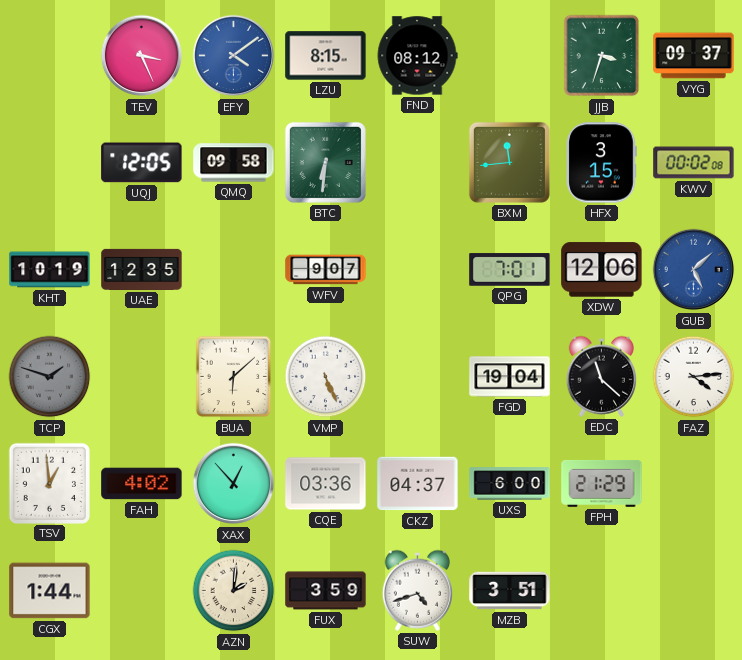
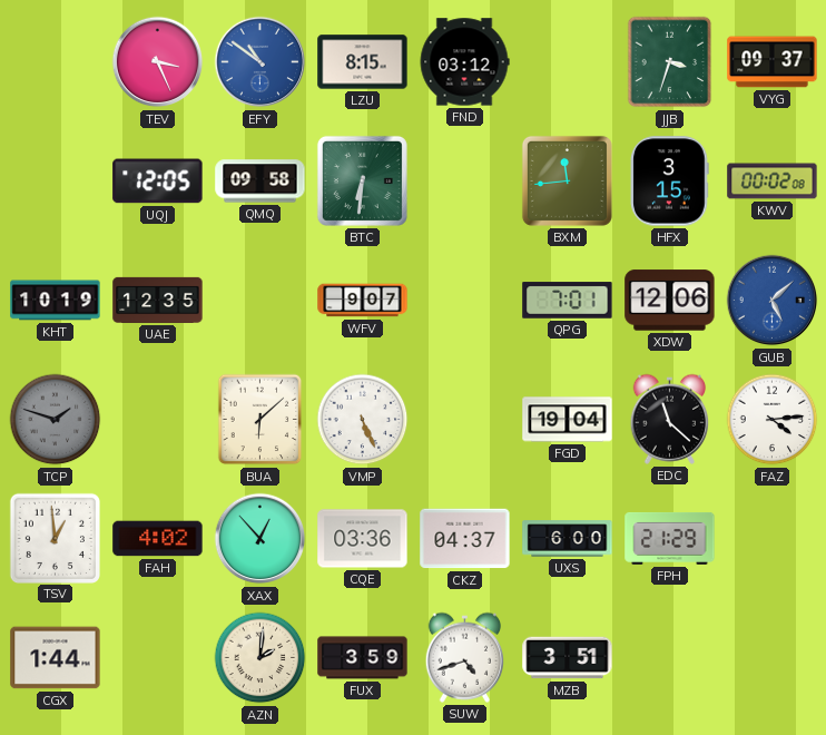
EFY: 4:09 -> 10:51
FND: 08:12 -> 03:12
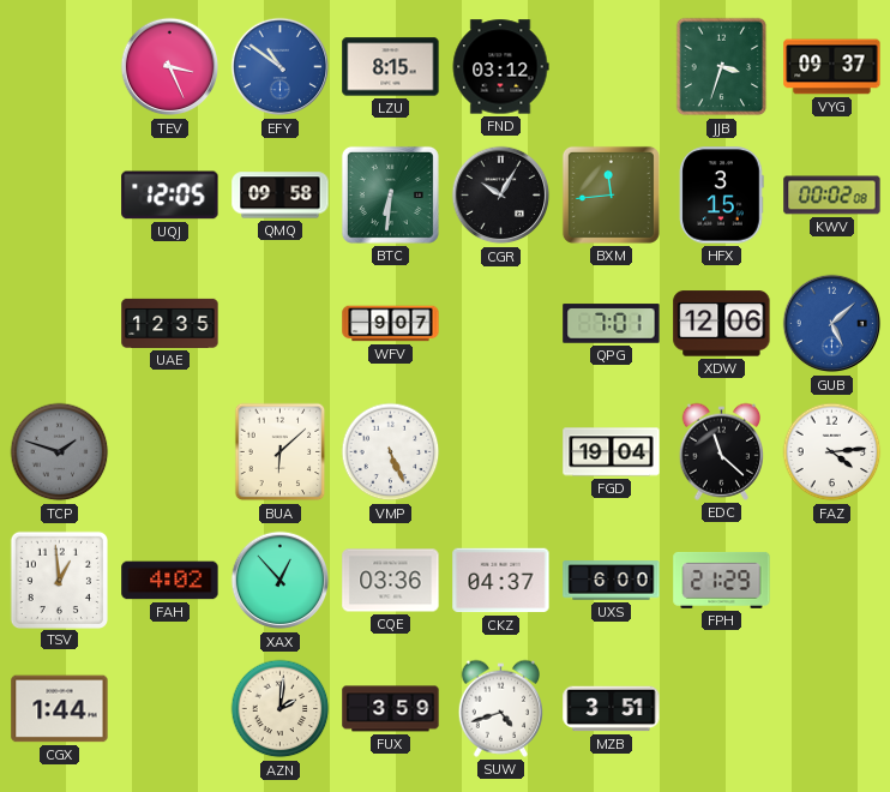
CGR: none -> 10:05
KHT: 10:19 -> none
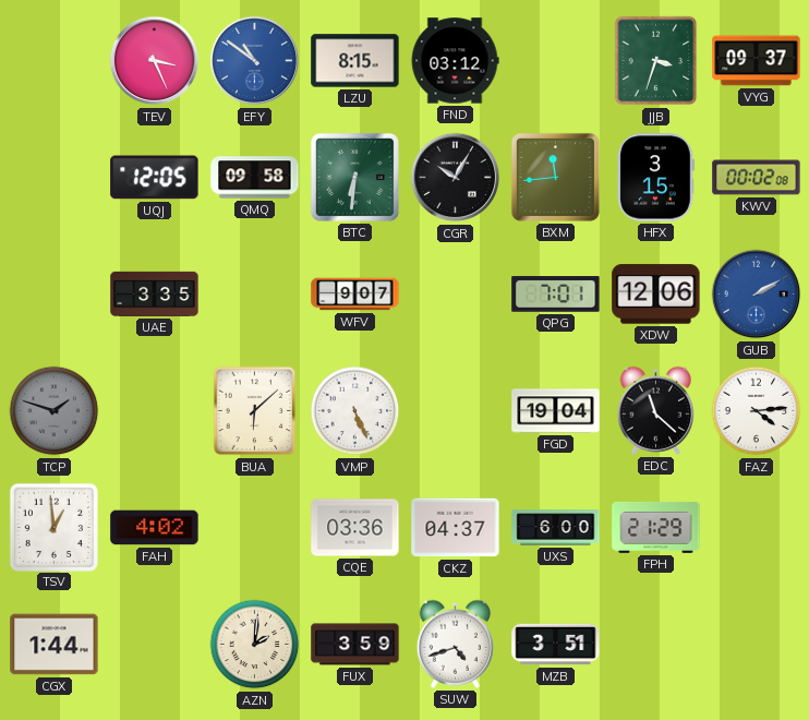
UAE: 12:35 -> 3:35
GUB: 5:08 -> 2:10
XAX: 12:53 -> none
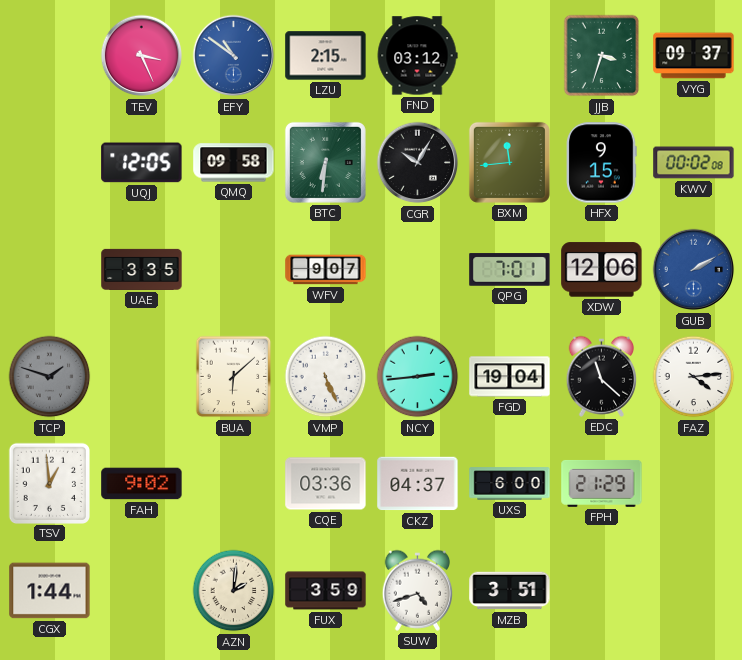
LZU: 8:15 -> 2:15
HFX: 3:15 -> 9:15
NCY: none -> 2:44
FAH: 4:02 -> 9:02
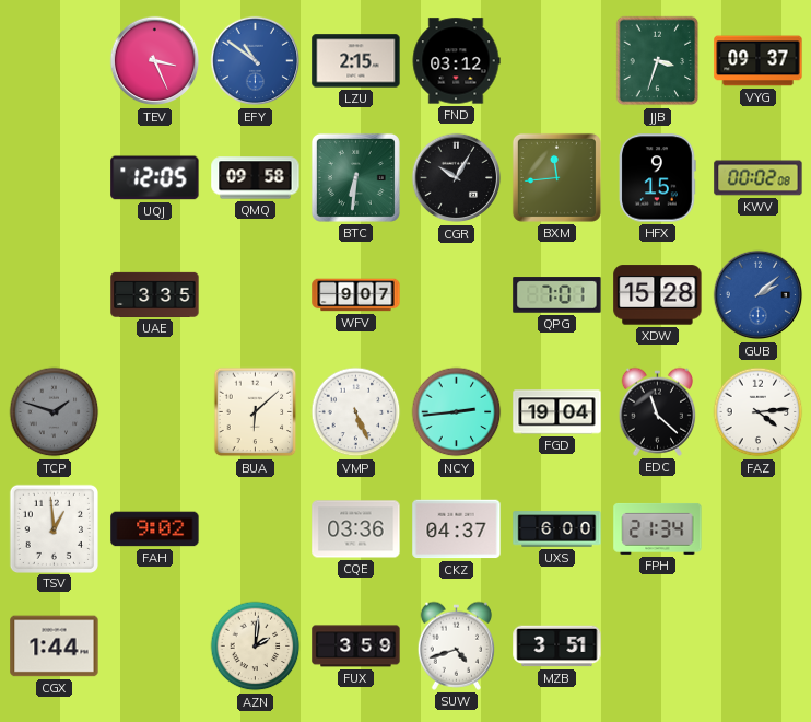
XDW: 12:06 -> 15:28
GUB: 2:10 -> 2:08
FPH: 21:29 -> 21:34
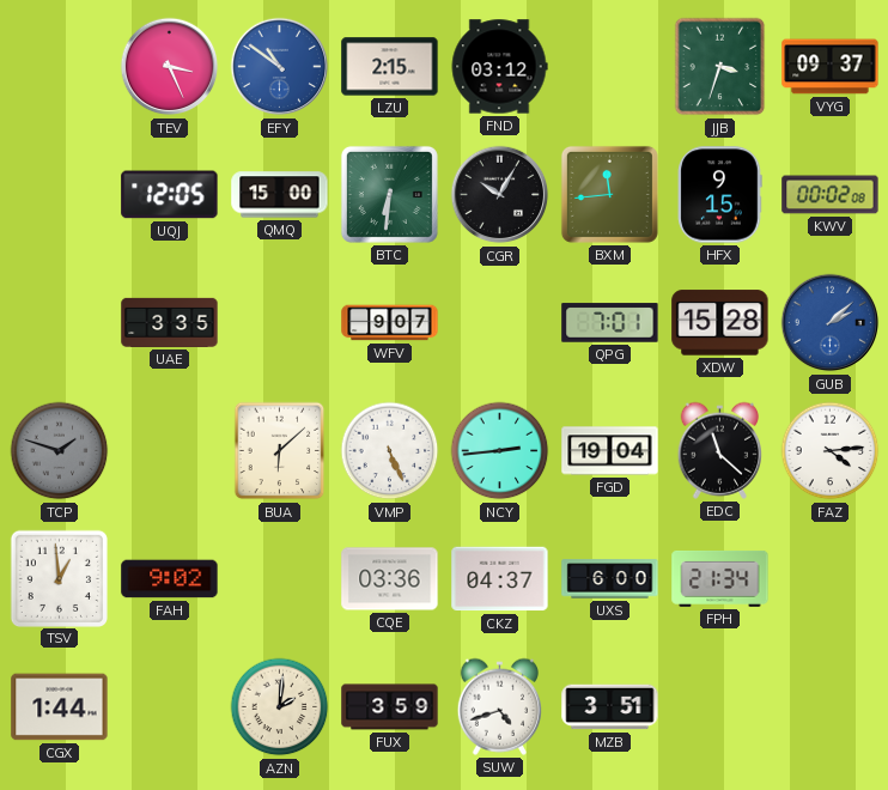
QMQ: 09:58 -> 15:00
